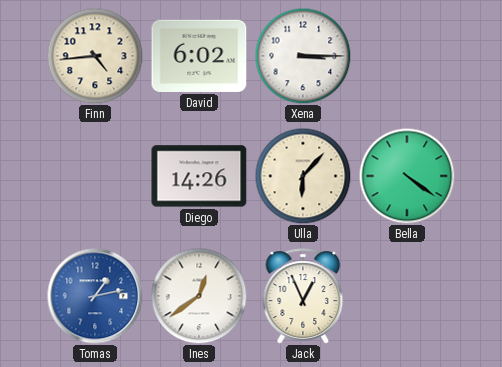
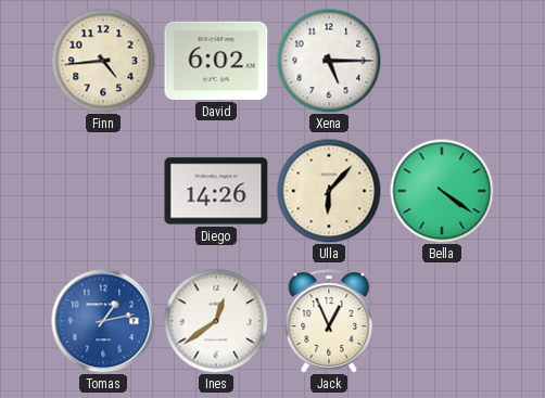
Xena: 3:15 -> 5:15
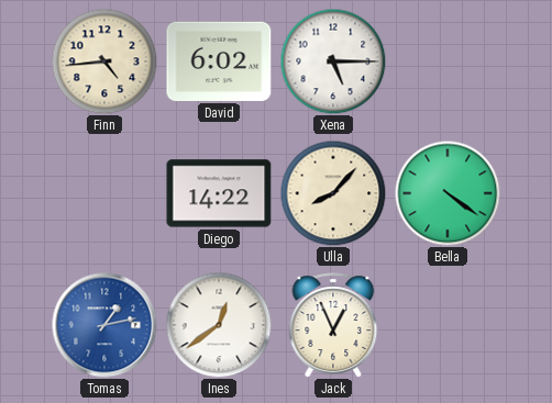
Diego: 14:26 -> 14:22
Ulla: 6:07 -> 8:07
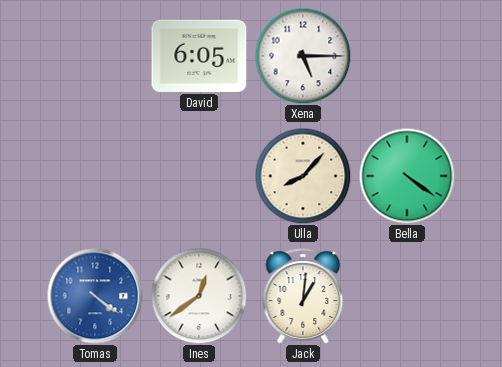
Finn: 4:44 -> none
David: 6:02 -> 6:05
Diego: 14:22 -> none
Tomas: 1:13 -> 4:21
Jack: 12:56 -> 1:01
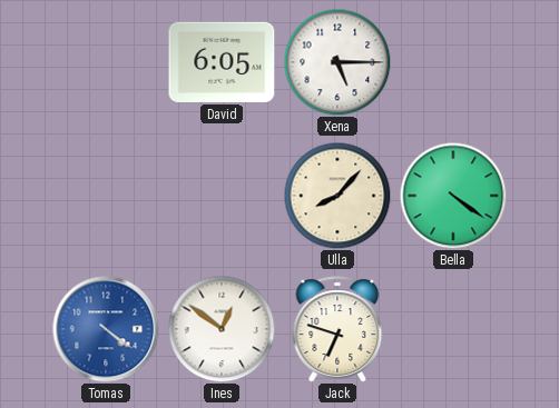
Ines: 12:39 -> 12:51
Jack: 1:01 -> 6:48
